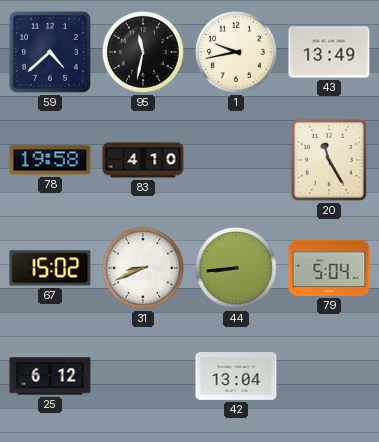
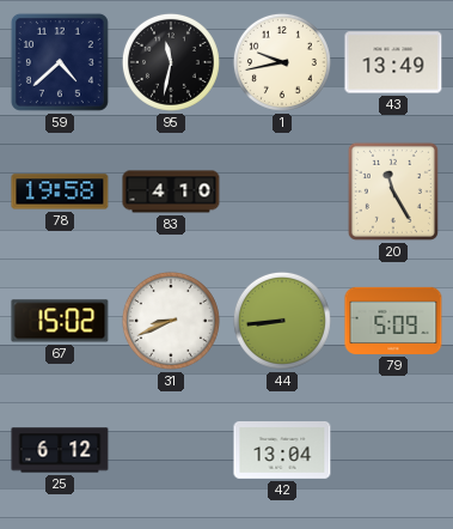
79: 5:04 -> 5:09
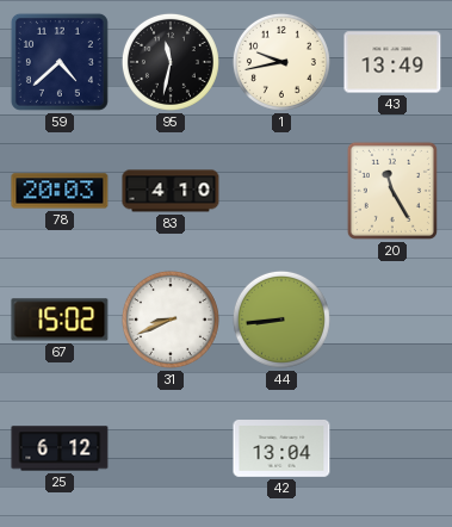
78: 19:58 -> 20:03
79: 5:09 -> none
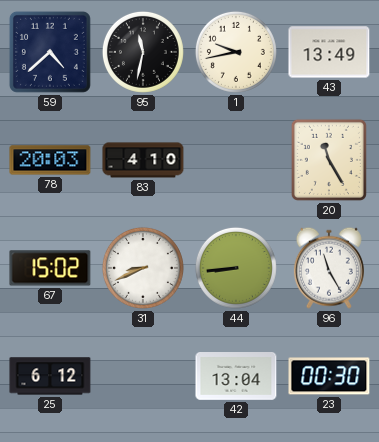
96: none -> 11:25
23: none -> 00:30
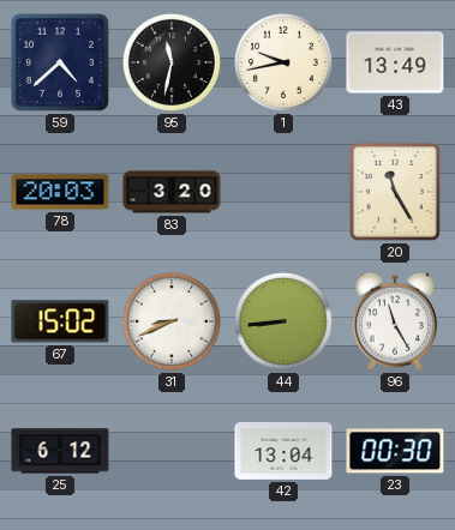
83: 4:10 -> 3:20
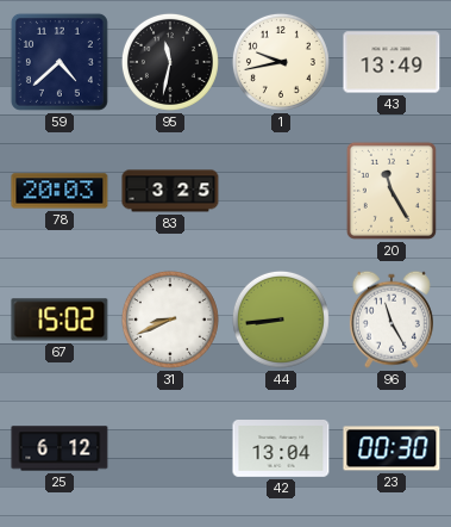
83: 3:20 -> 3:25
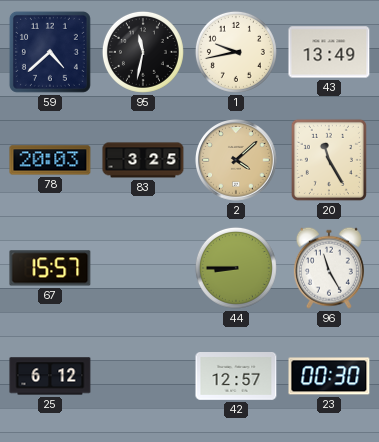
2: none -> 4:08
67: 15:02 -> 15:57
31: 8:41 -> none
44: 8:44 -> 8:45
42: 13:04 -> 12:57
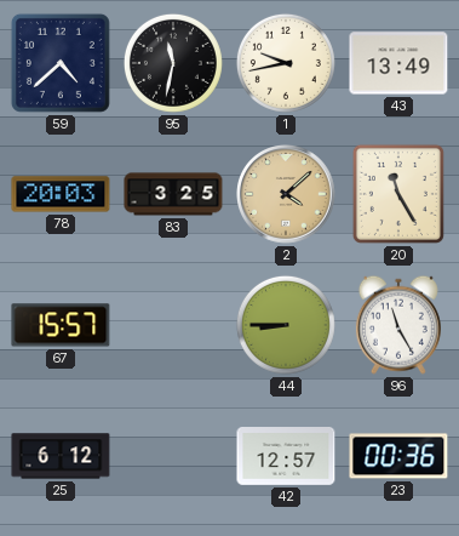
23: 00:30 -> 00:36
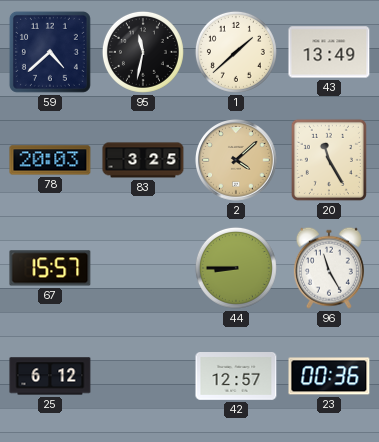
1: 9:43 -> 1:38
